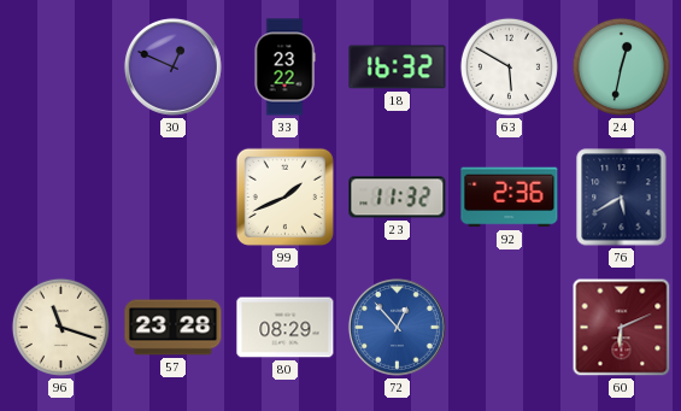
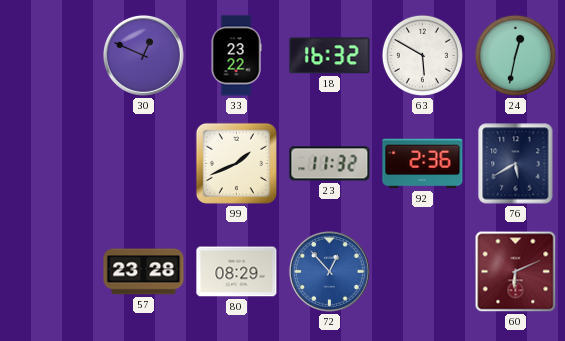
96: 11:18 -> none
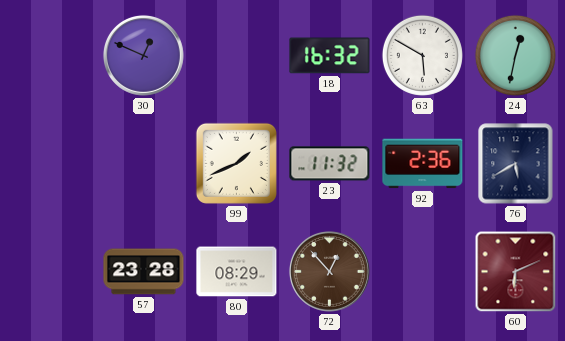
33: 23:22 -> none
72 dial: blue -> brown
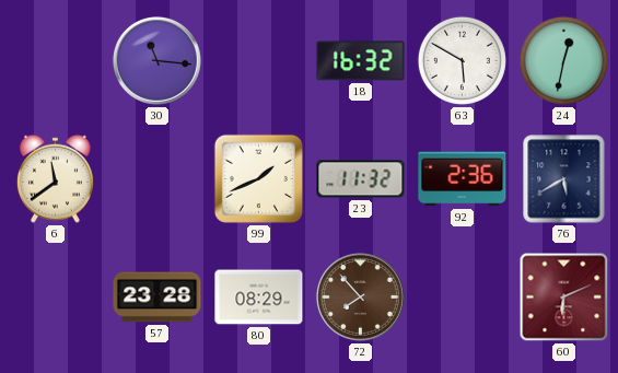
30: 12:49 -> 11:16
6: none -> 11:39
72: 12:53 -> 7:53
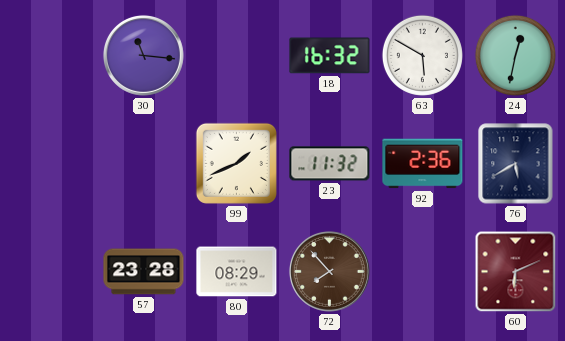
6: 11:39 -> none
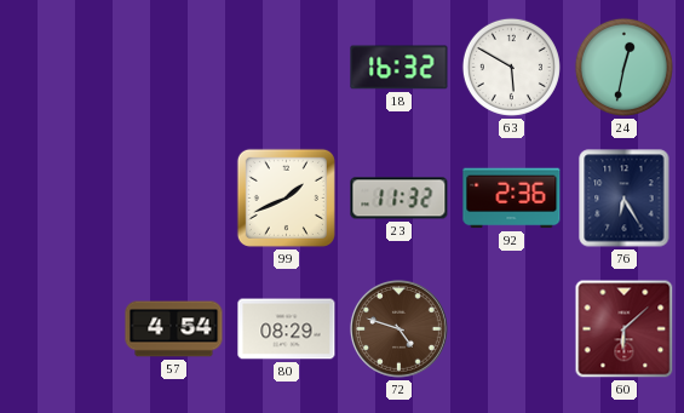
30: 11:16 -> none
76: 5:40 -> 6:25
57: 23:28 -> 4:54
72: 7:53 -> 4:48
60: 6:11 -> 6:08
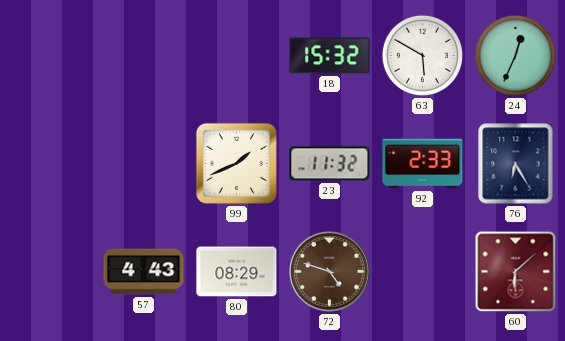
18: 16:32 -> 15:32
24: 12:32 -> 12:34
92: 2:36 -> 2:33
57: 4:54 -> 4:43
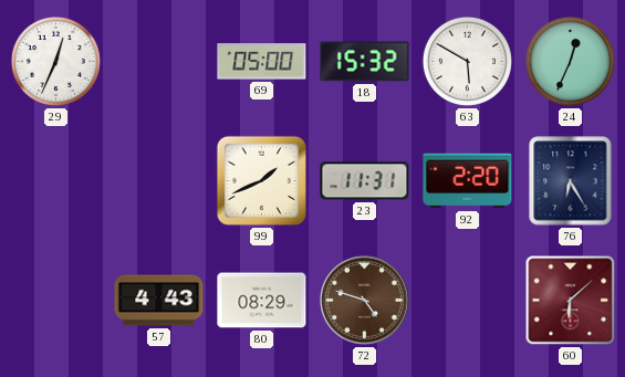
29: none -> 12:34
69: none -> 05:00
23: 11:32 -> 11:31
92: 2:33 -> 2:20
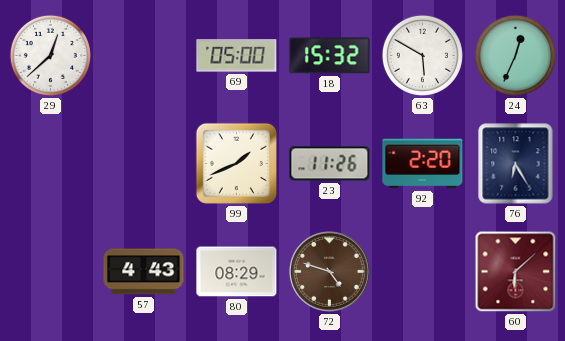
29: 12:34 -> 12:38
23: 11:31 -> 11:26
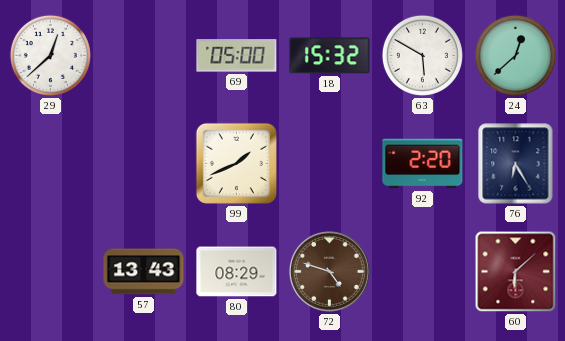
24: 12:34 -> 12:38
23: 11:26 -> none
57: 4:43 -> 13:43
